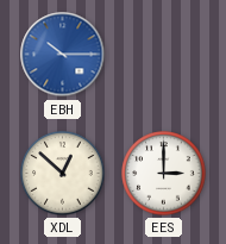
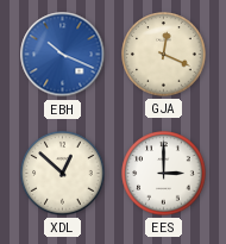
EBH: 10:15 -> 10:19
GJA: none -> 12:19
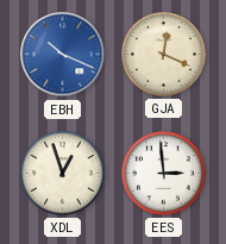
XDL: 12:52 -> 12:57
EES: 3:00 -> 2:59
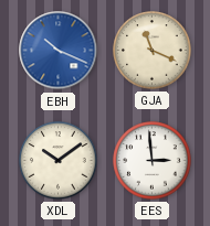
GJA: 12:19 -> 11:19
XDL: 12:57 -> 10:09
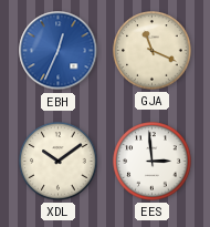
EBH: 10:19 -> 12:34
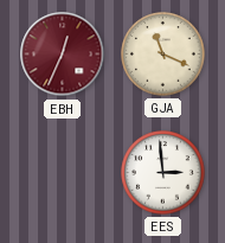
EBH dial: blue -> burgundy
XDL: 10:09 -> none
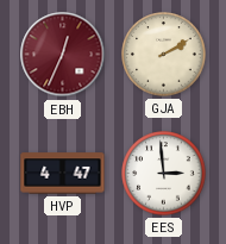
GJA: 11:19 -> 2:10
HVP: none -> 4:47
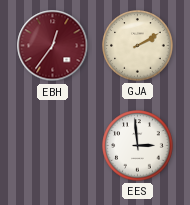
EBH: 12:34 -> 12:36
HVP: 4:47 -> none
